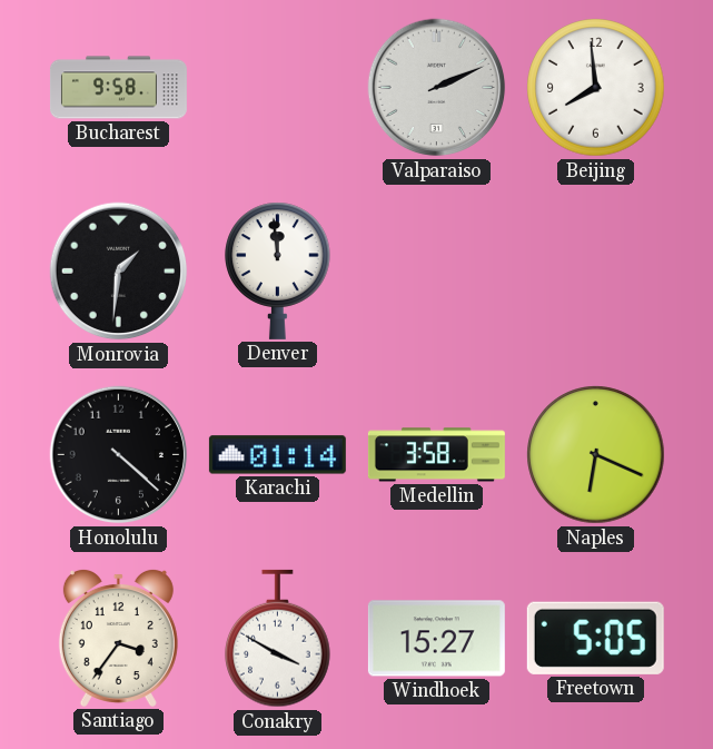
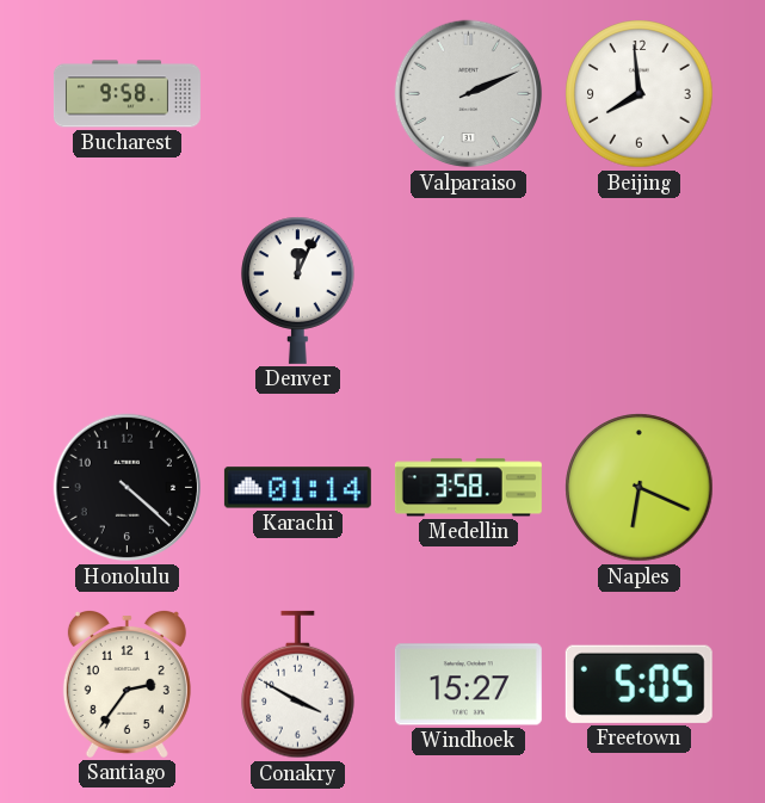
Monrovia: 1:31 -> none
Denver: 11:59 -> 12:04
Santiago: 3:36 -> 2:36
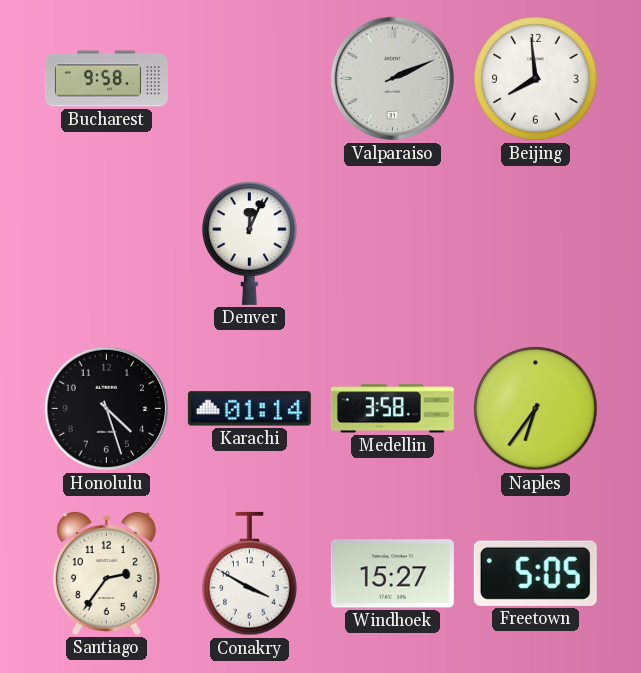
Honolulu: 4:22 -> 4:27
Naples: 6:19 -> 6:36
